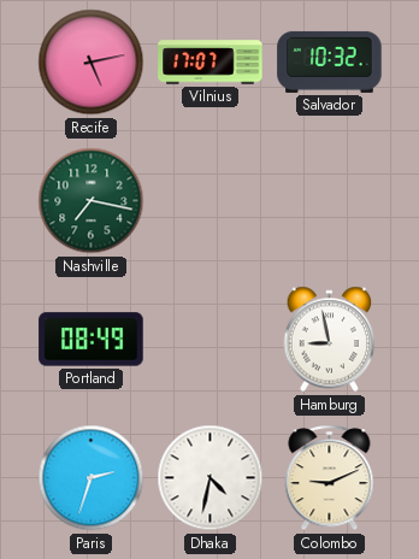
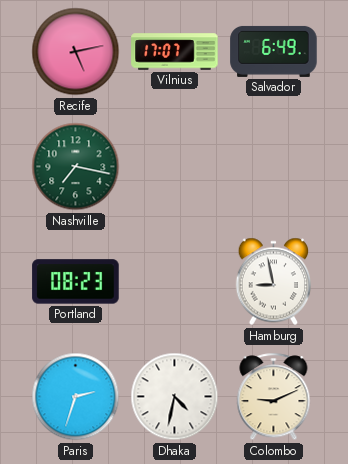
Salvador: 10:32 -> 6:49
Portland: 08:49 -> 08:23
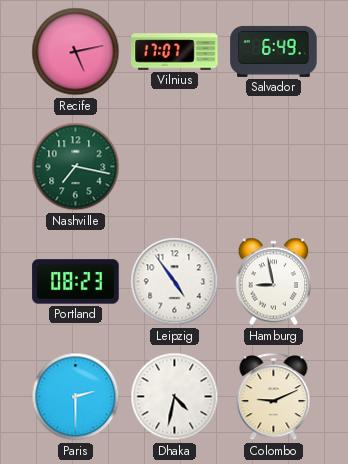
Leipzig: none -> 4:54
Paris: 2:33 -> 2:30
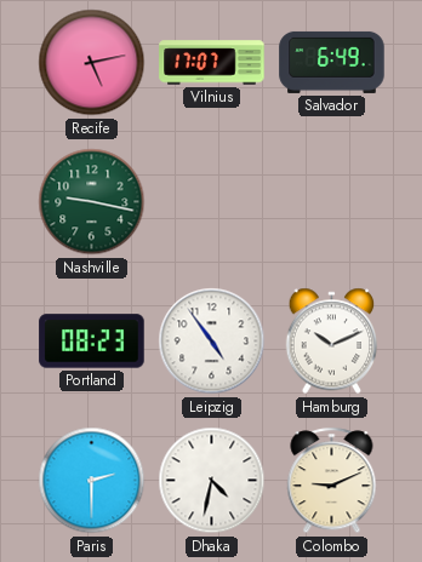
Nashville: 7:17 -> 9:17
Hamburg: 8:58 -> 10:11
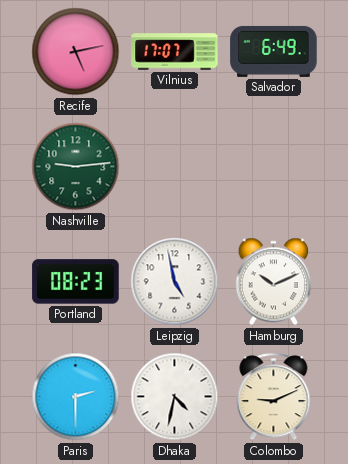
Nashville: 9:17 -> 9:14
Leipzig: 4:54 -> 4:58
